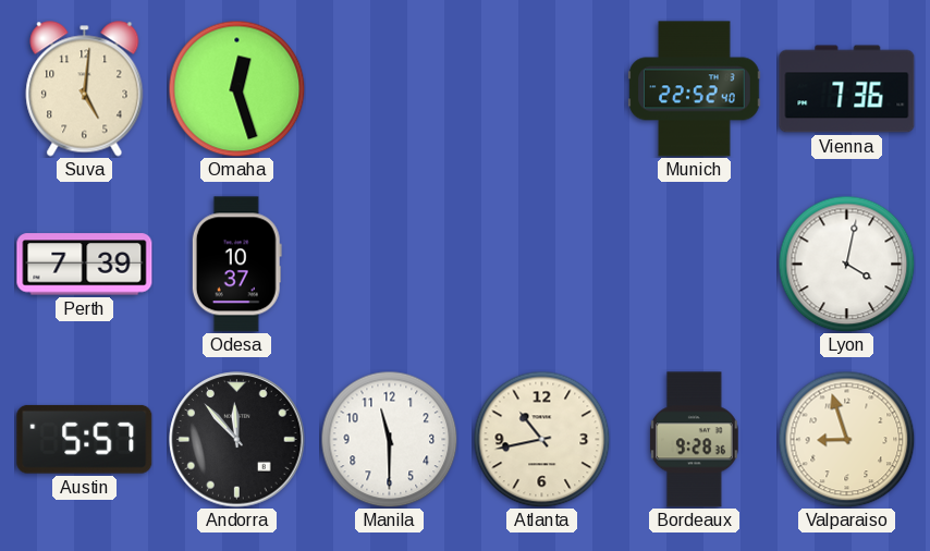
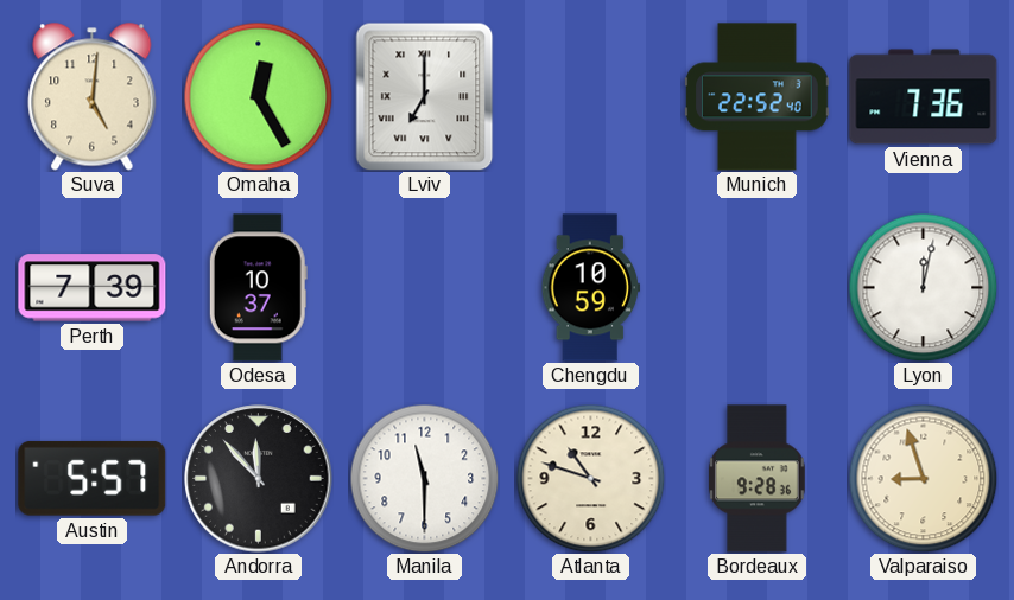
Omaha: 12:27 -> 12:25
Lviv: none -> 7:00
Chengdu: none -> 10:59
Lyon: 4:02 -> 12:02
Atlanta: 10:43 -> 10:48
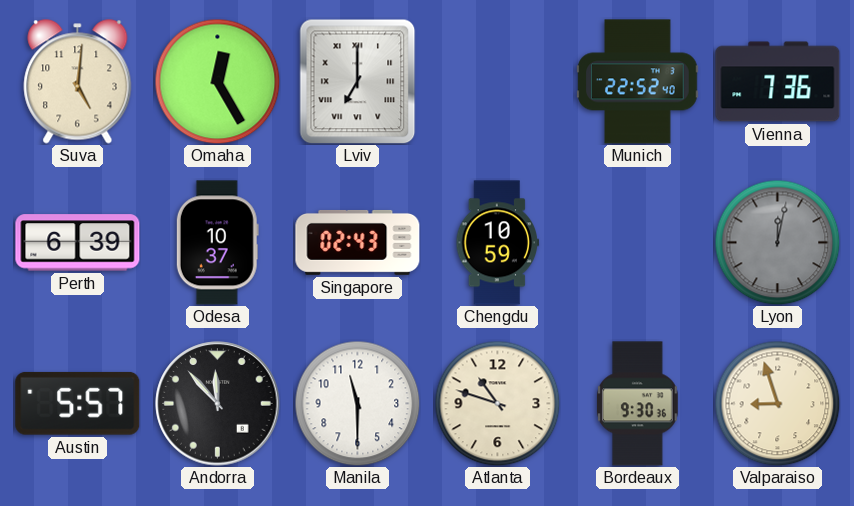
Perth: 7:39 -> 6:39
Singapore: none -> 02:43
Lyon dial: white -> grey
Bordeaux: 9:28 -> 9:30
